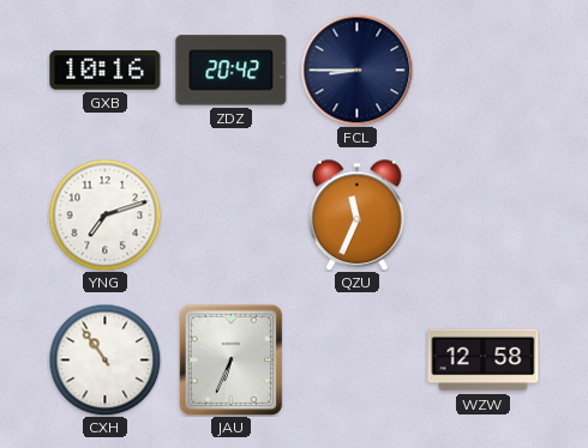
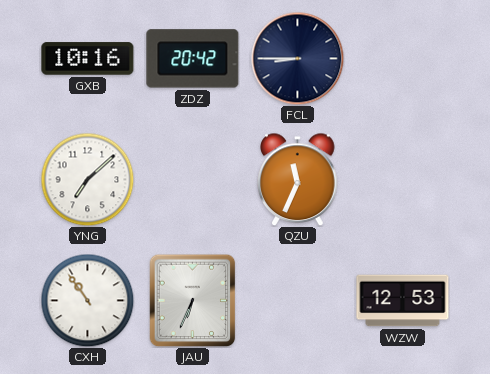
YNG: 7:12 -> 7:08
WZW: 12:58 -> 12:53
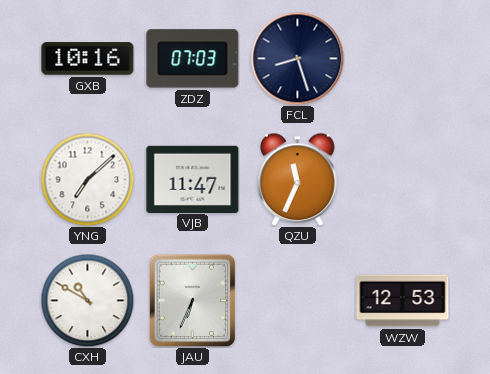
ZDZ: 20:42 -> 07:03
FCL: 8:45 -> 8:27
VJB: none -> 11:47
CXH: 10:54 -> 10:50
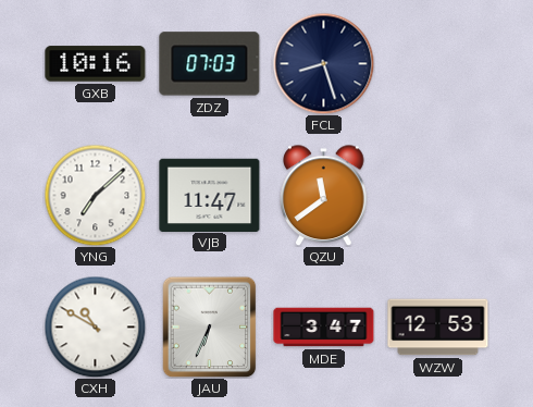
QZU: 11:34 -> 11:39
MDE: none -> 3:47
